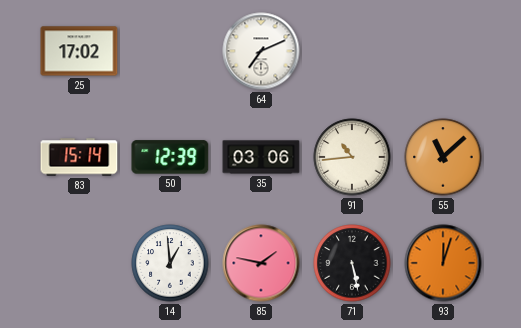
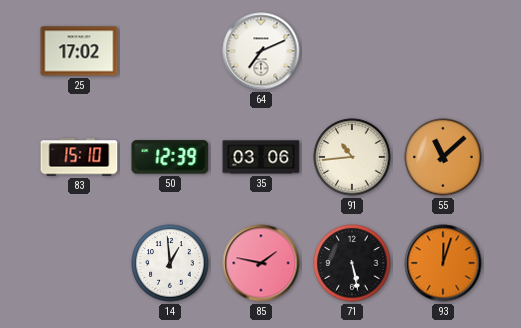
83: 15:14 -> 15:10
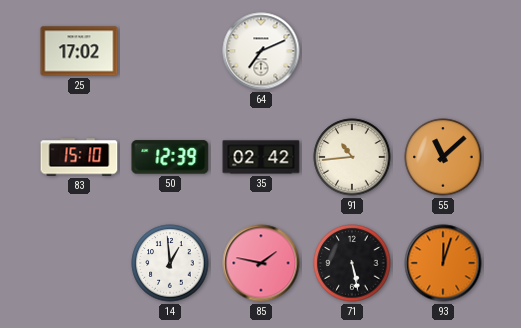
35: 03:06 -> 02:42
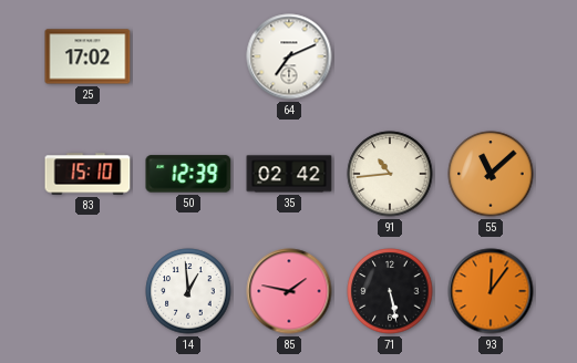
93: 12:03 -> 12:06
